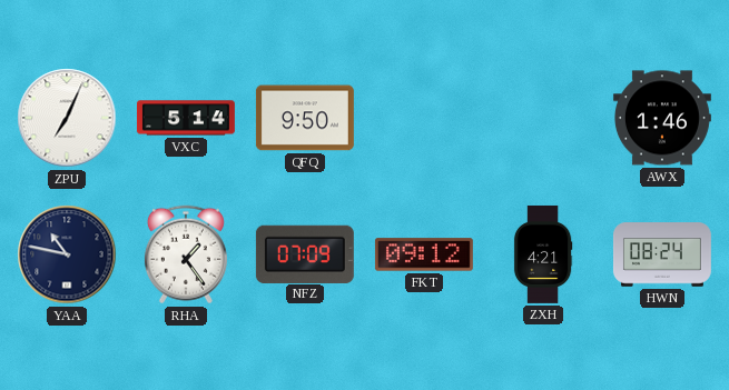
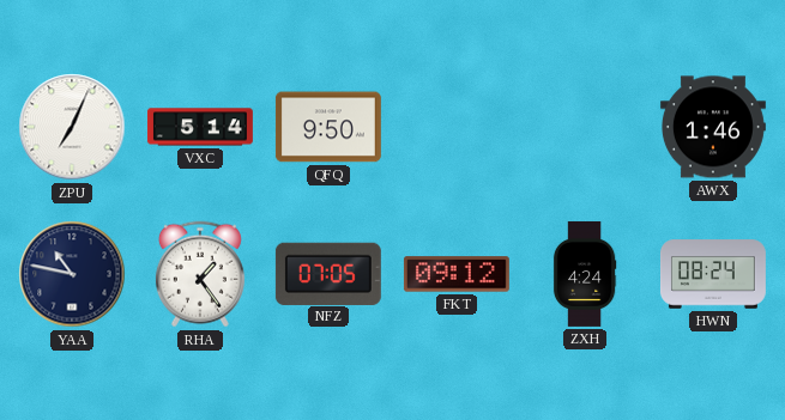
NFZ: 07:09 -> 07:05
ZXH: 4:21 -> 4:24
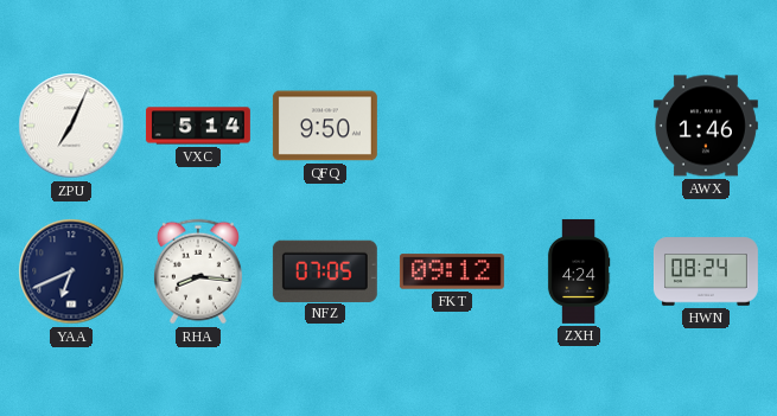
YAA: 10:47 -> 6:41
RHA: 1:24 -> 8:16
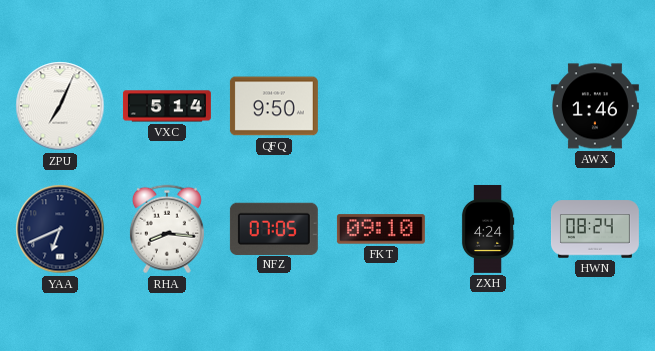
FKT: 09:12 -> 09:10
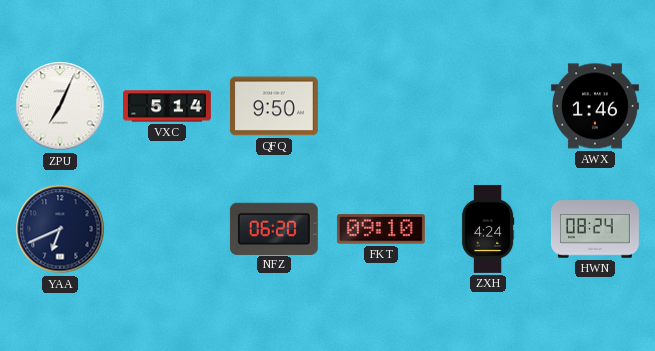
RHA: 8:16 -> none
NFZ: 07:05 -> 06:20
